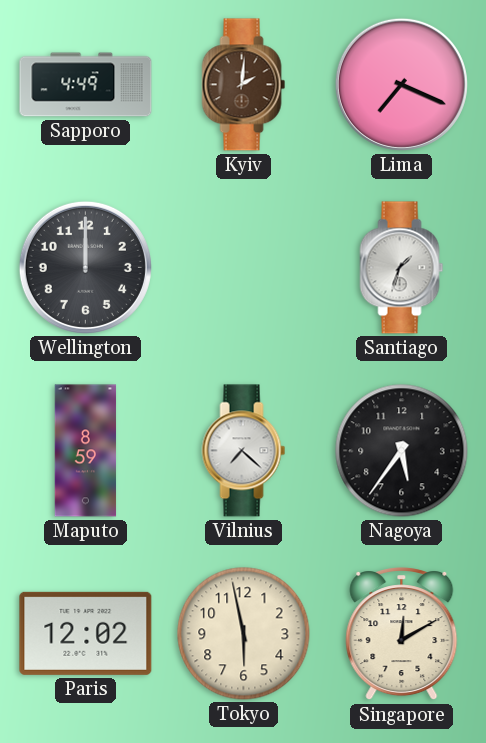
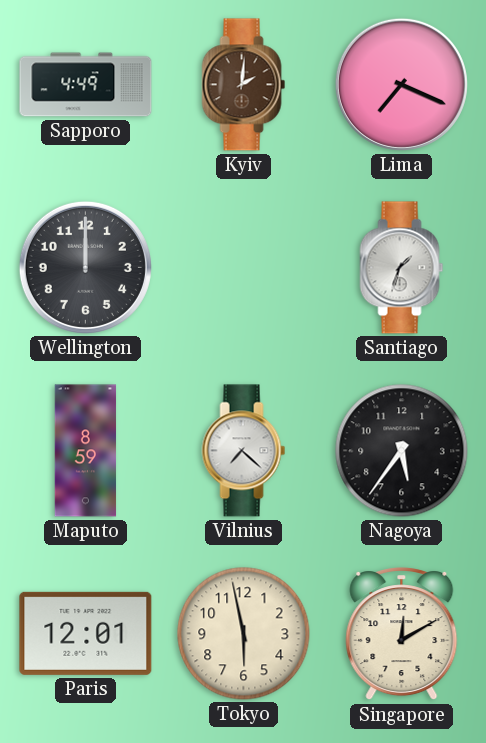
Paris: 12:02 -> 12:01
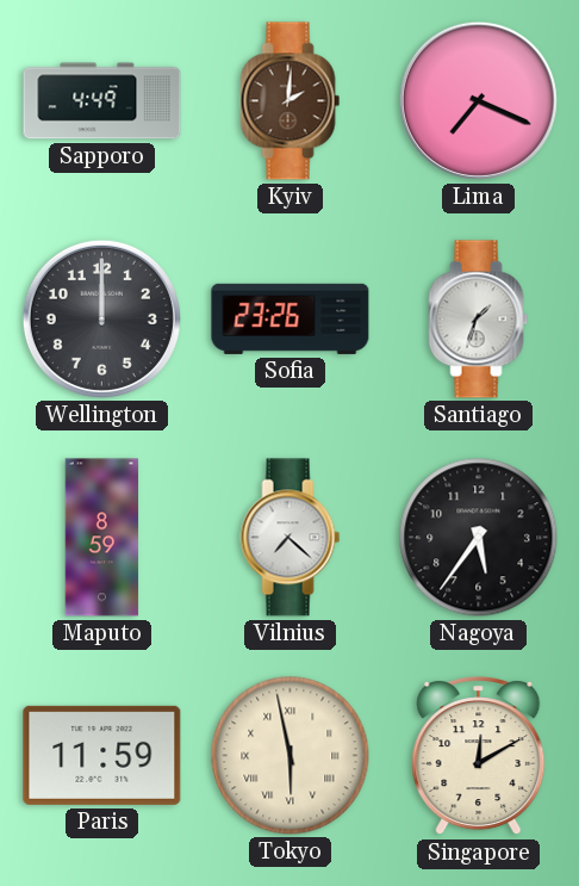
Sofia: none -> 23:26
Paris: 12:01 -> 11:59
Tokyo numerals: Arabic -> Roman
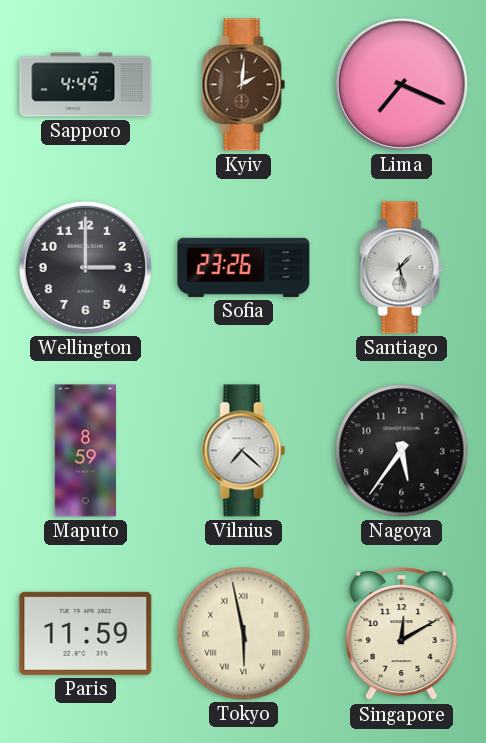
Wellington: 12:00 -> 3:00
Santiago: 1:33 -> 1:28
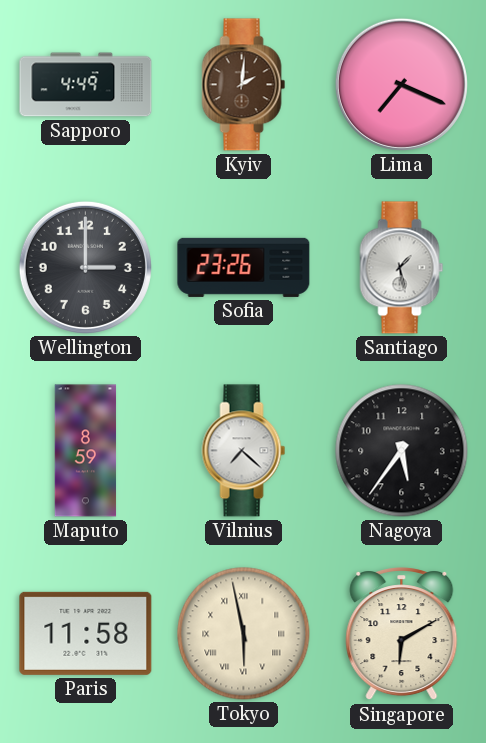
Paris: 11:59 -> 11:58
Singapore: 12:10 -> 6:10
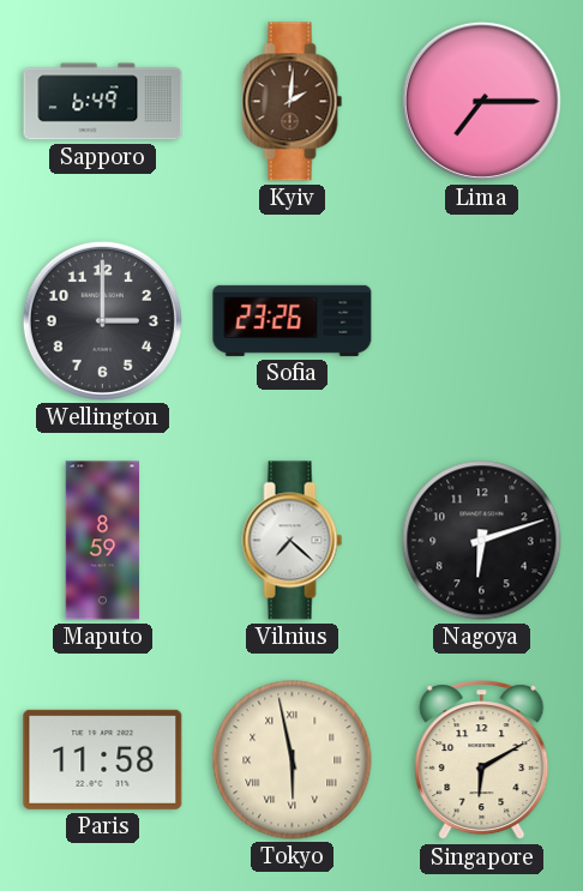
Sapporo: 4:49 -> 6:49
Lima: 7:19 -> 7:15
Santiago: 1:28 -> none
Nagoya: 5:36 -> 6:12
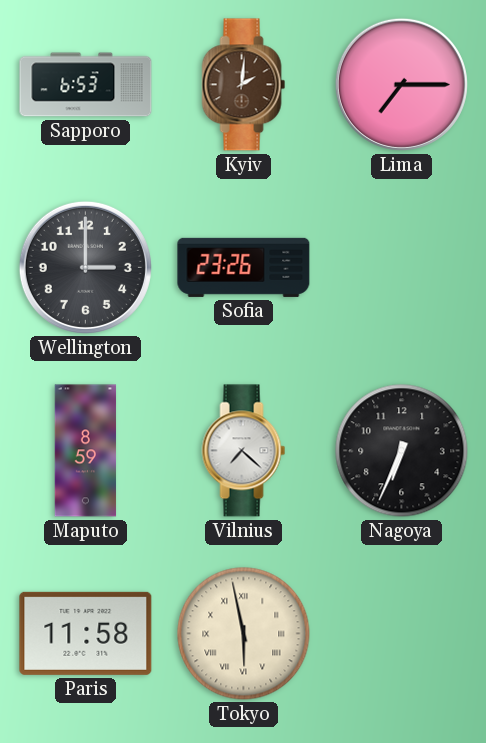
Sapporo: 6:49 -> 6:53
Nagoya: 6:12 -> 6:34
Singapore: 6:10 -> none
